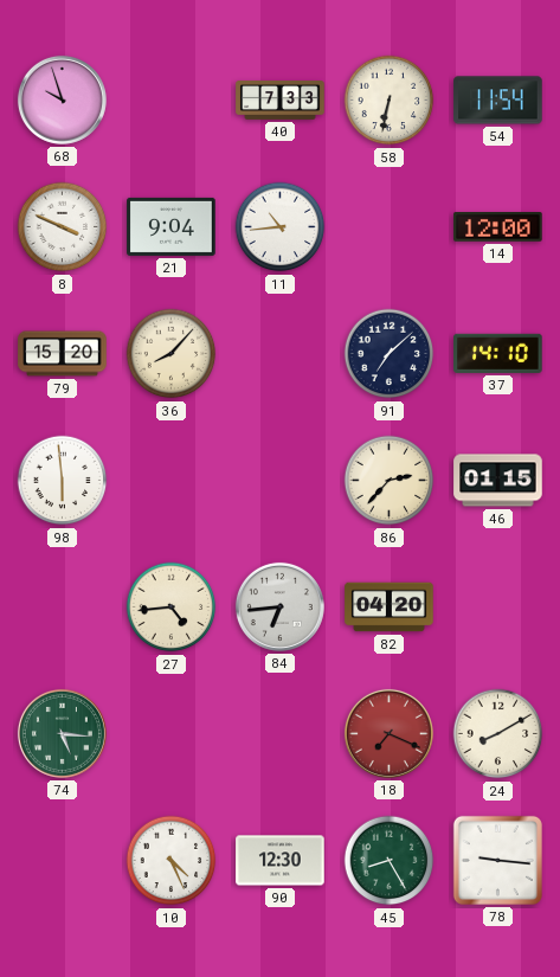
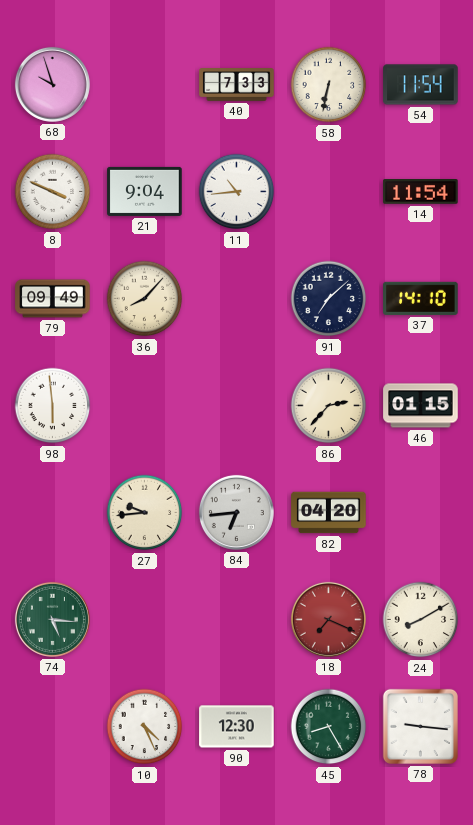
14: 12:00 -> 11:54
79: 15:20 -> 09:49
27: 4:44 -> 9:44
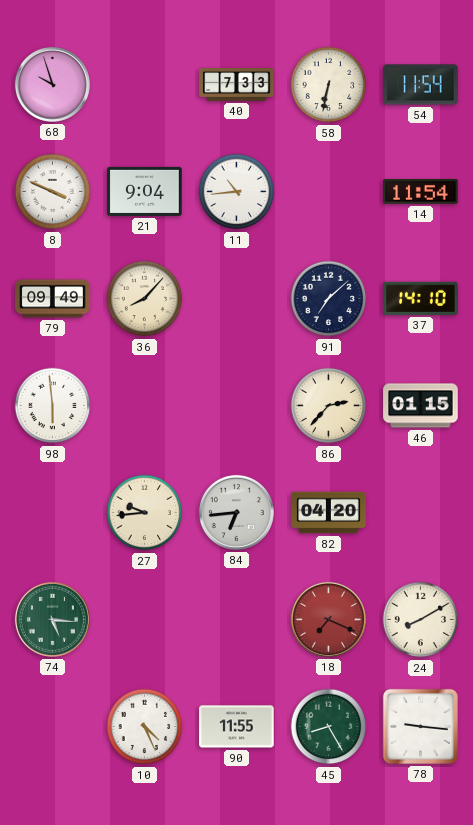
90: 12:30 -> 11:55
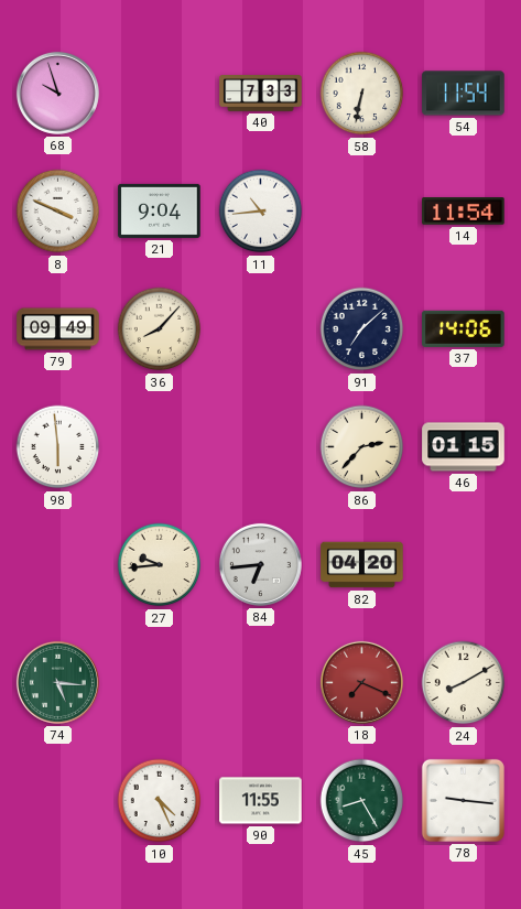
37: 14:10 -> 14:06
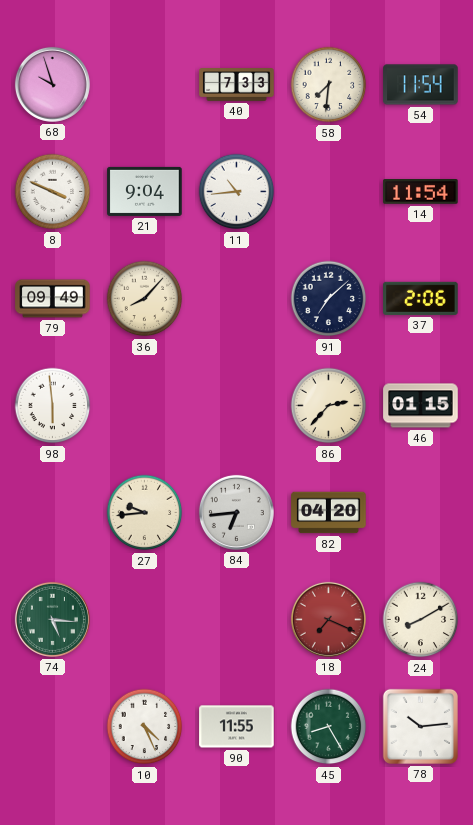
58: 6:32 -> 7:31
37: 14:06 -> 2:06
78: 9:16 -> 10:14
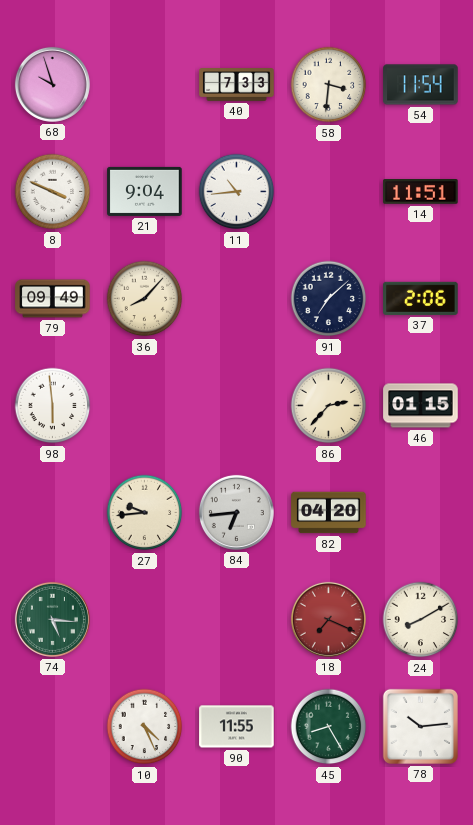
58: 7:31 -> 3:31
14: 11:54 -> 11:51
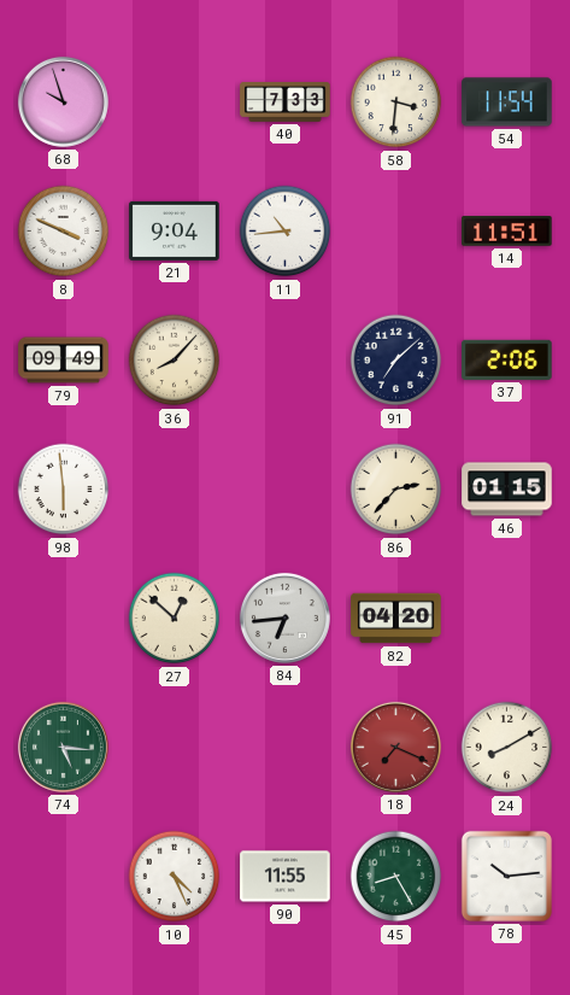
27: 9:44 -> 12:52
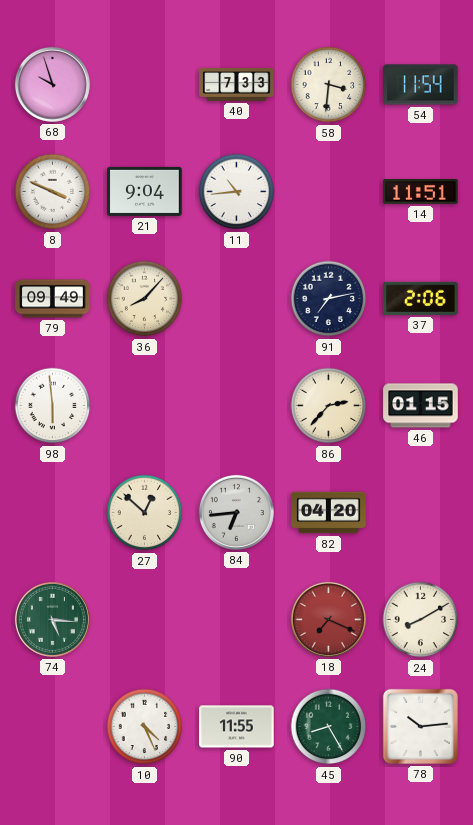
91: 7:08 -> 7:13
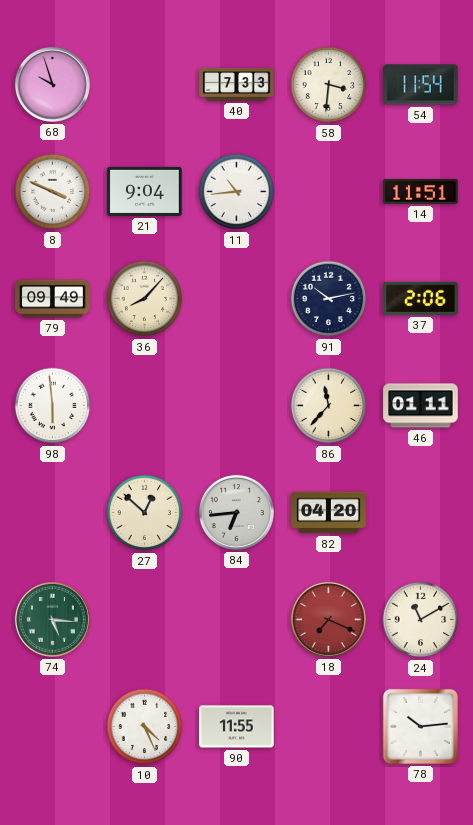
91: 7:13 -> 10:13
86: 2:37 -> 11:37
46: 01:15 -> 01:11
24: 8:10 -> 11:10
45: 8:25 -> none
